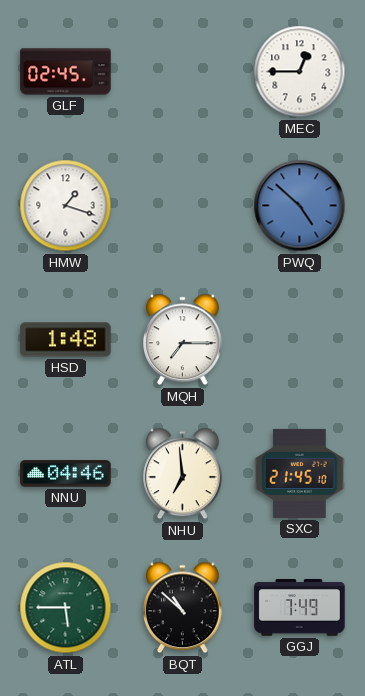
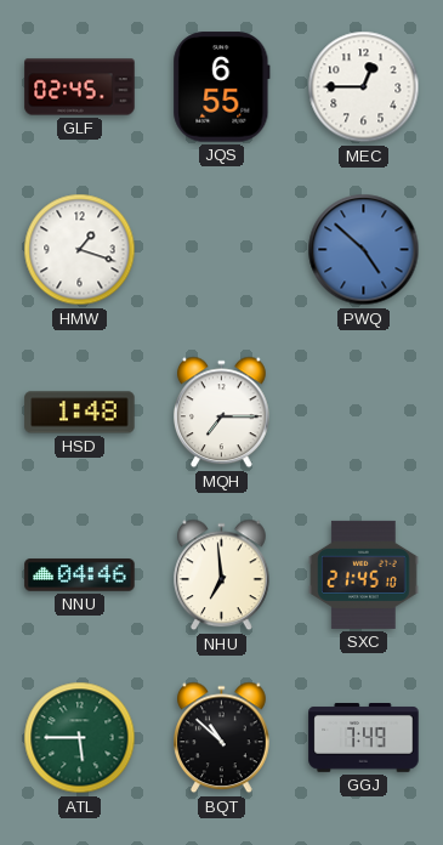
JQS: none -> 6:55
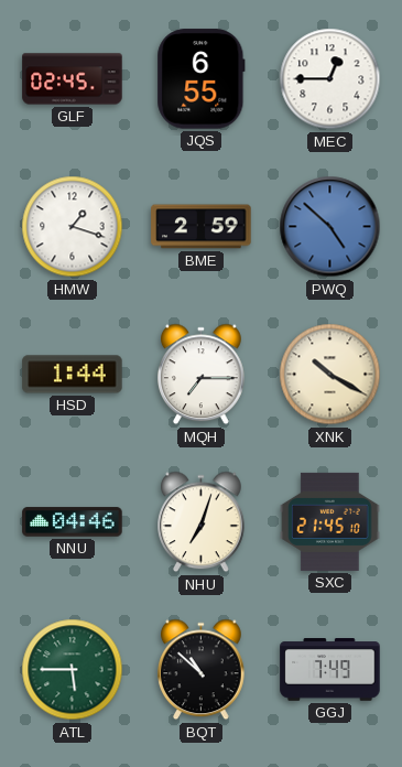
BME: none -> 2:59
HSD: 1:48 -> 1:44
XNK: none -> 10:20
NHU: 6:59 -> 7:03
